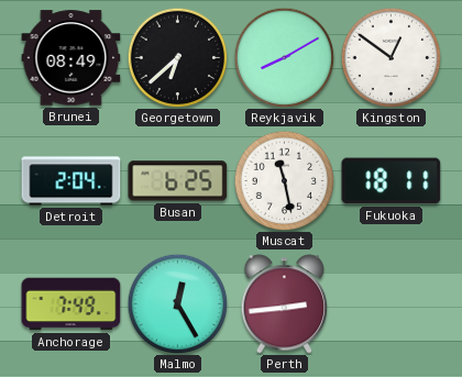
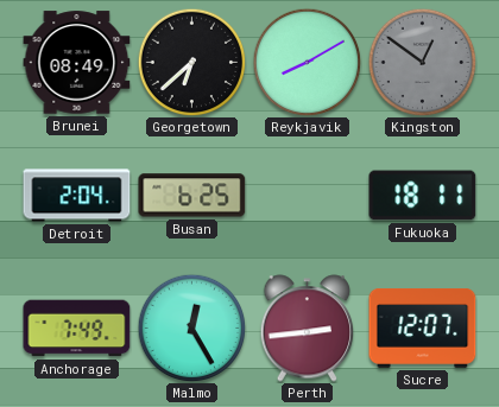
Kingston dial: white -> grey
Muscat: 11:28 -> none
Sucre: none -> 12:07
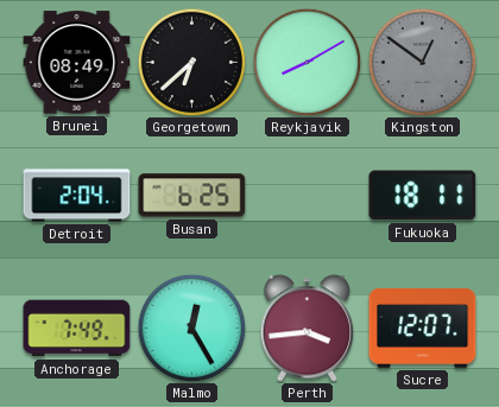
Perth: 2:44 -> 3:44
